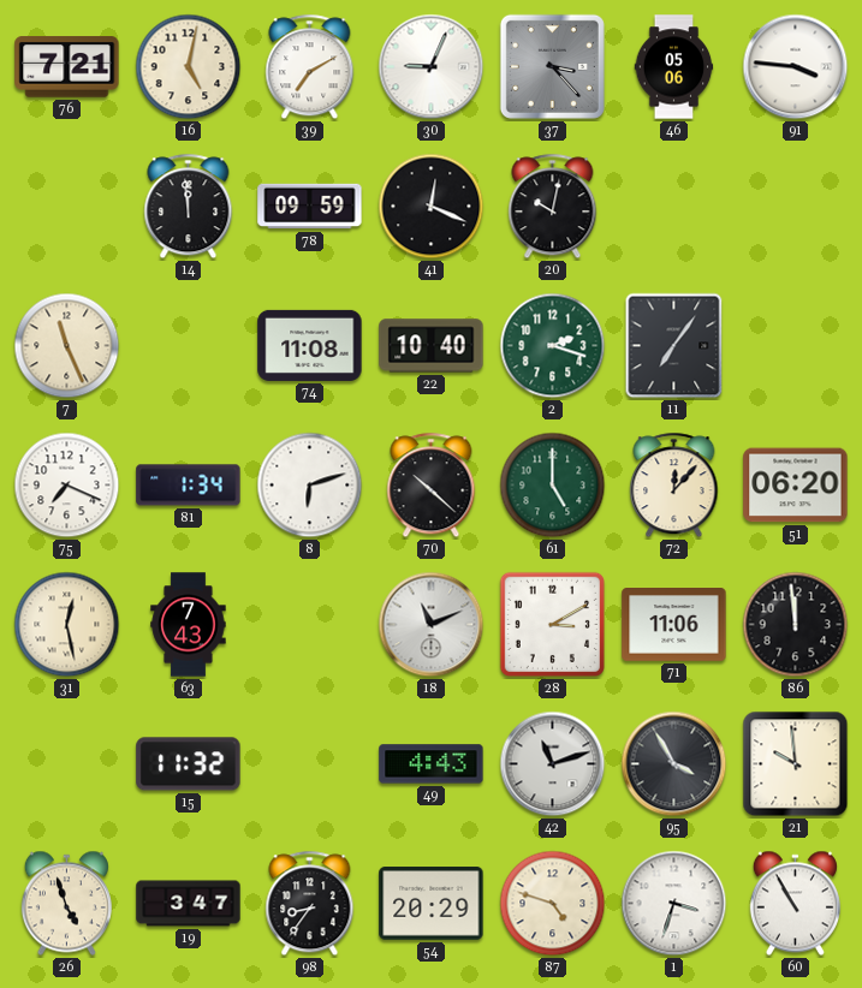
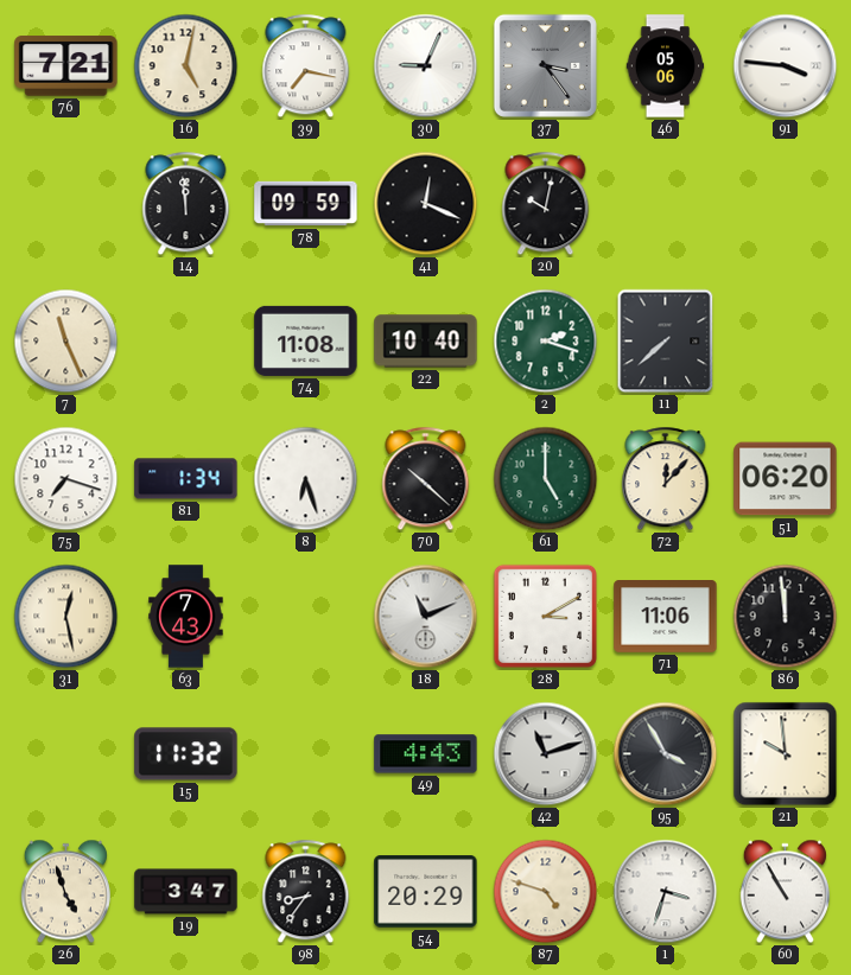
39: 7:10 -> 7:17
37: 3:23 -> 3:24
11: 7:06 -> 7:38
75: 7:19 -> 7:18
8: 6:12 -> 6:27
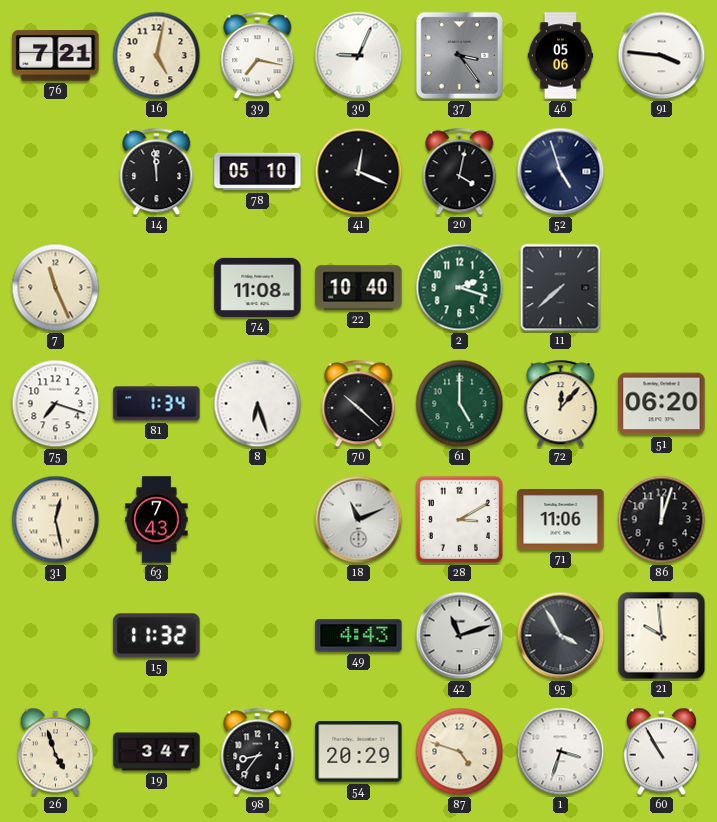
78: 09:59 -> 05:10
20: 10:02 -> 4:02
52: none -> 4:57
86: 11:59 -> 12:03
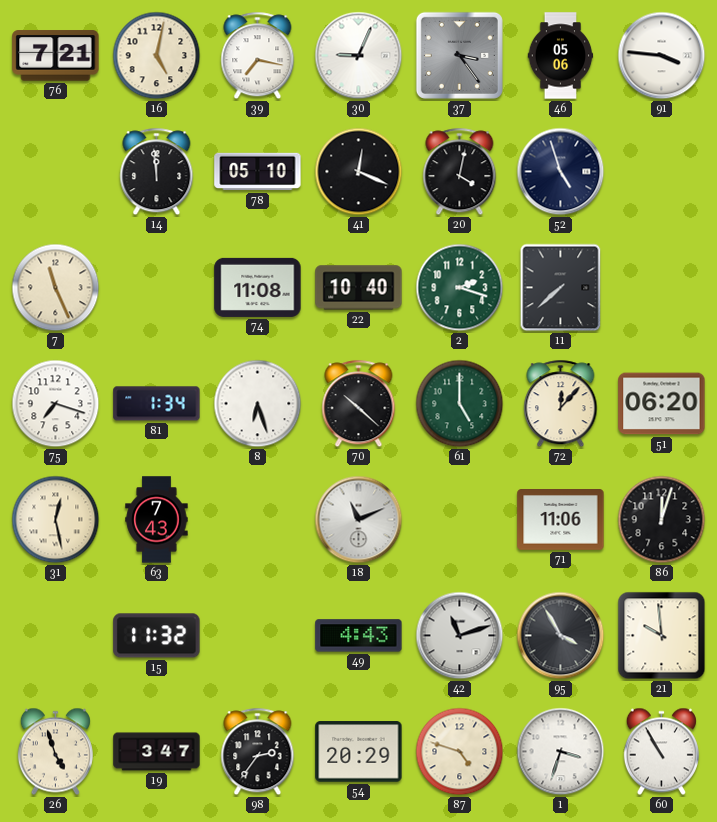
28: 3:10 -> none
98: 8:36 -> 2:36
